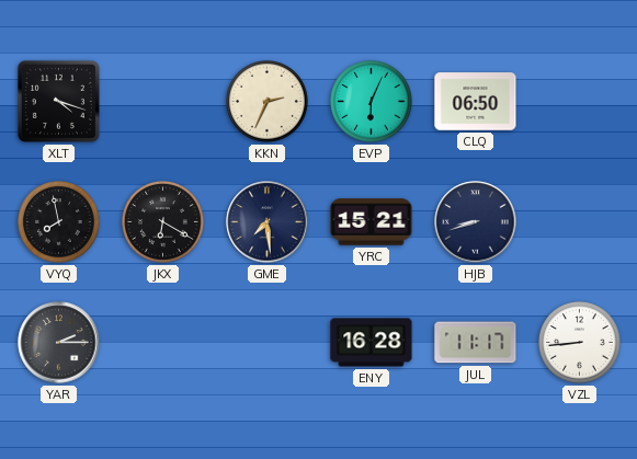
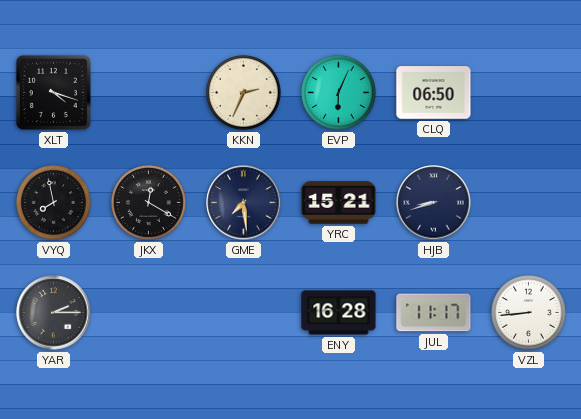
JKX: 6:20 -> 12:20
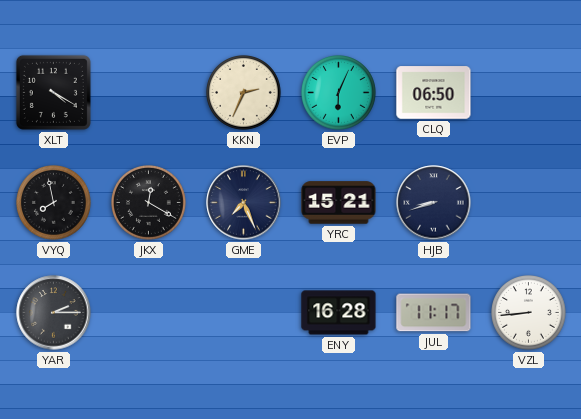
XLT: 4:18 -> 4:20
GME: 7:29 -> 7:26
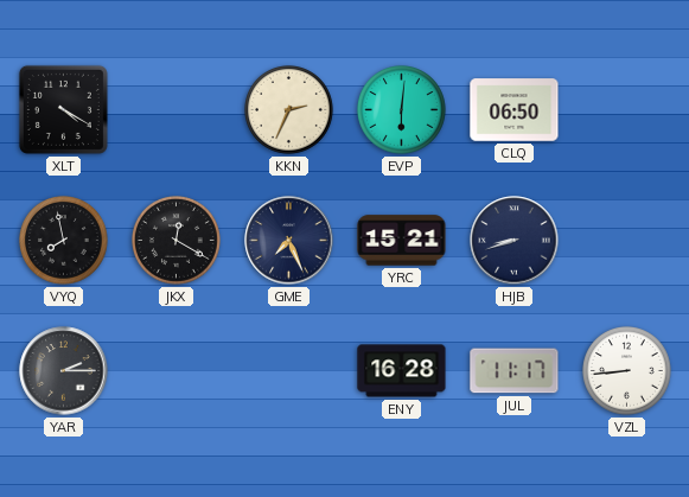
EVP: 6:04 -> 6:01
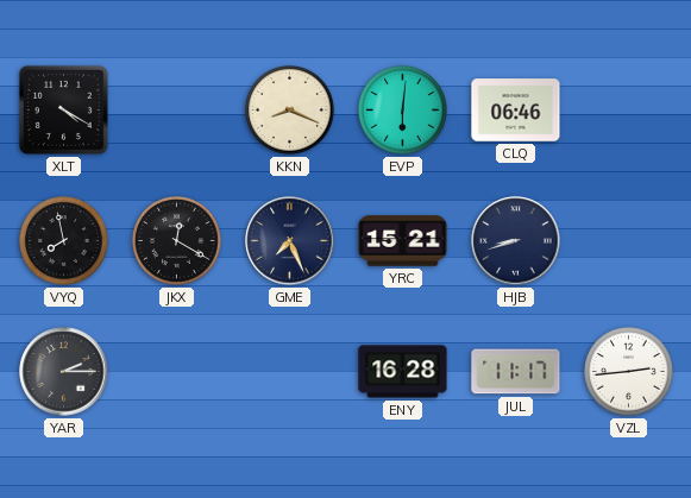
KKN: 2:34 -> 8:19
CLQ: 06:50 -> 06:46
VZL: 8:44 -> 2:44
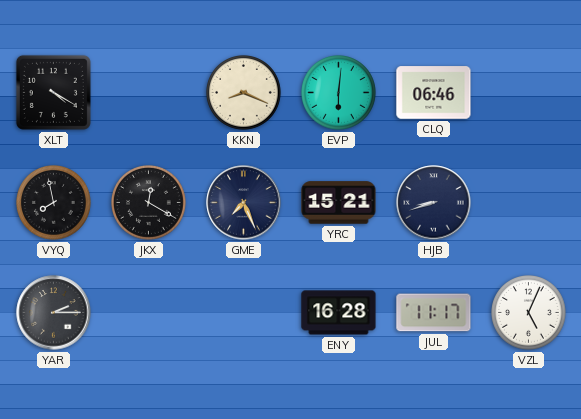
VZL: 2:44 -> 5:04
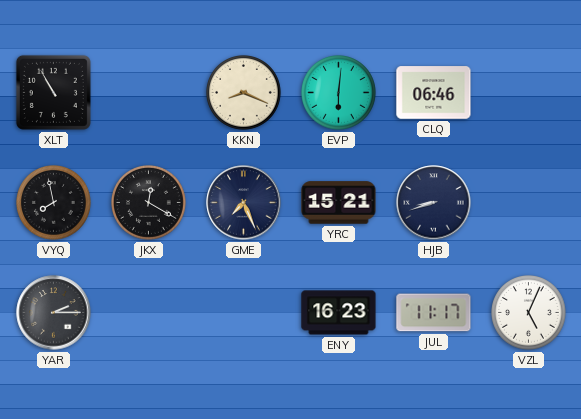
XLT: 4:20 -> 10:55
ENY: 16:28 -> 16:23
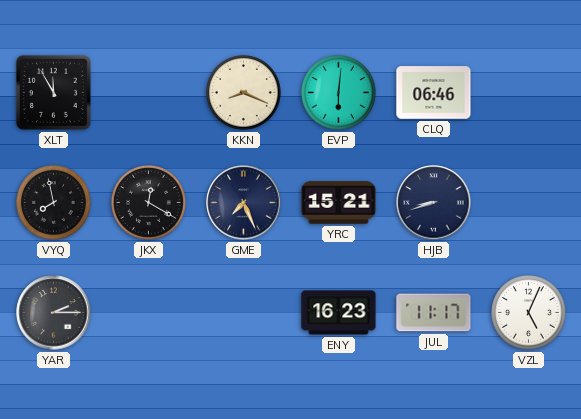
XLT: 10:55 -> 11:55
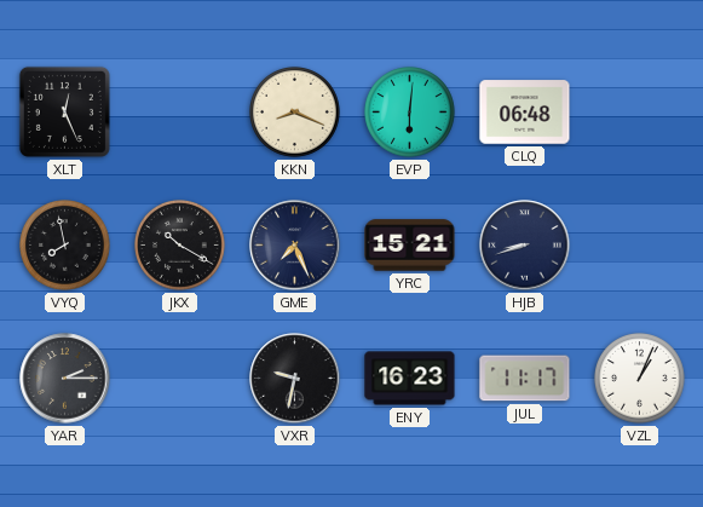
XLT: 11:55 -> 12:26
CLQ: 06:46 -> 06:48
JKX: 12:20 -> 10:20
VXR: none -> 9:32
VZL: 5:04 -> 1:04
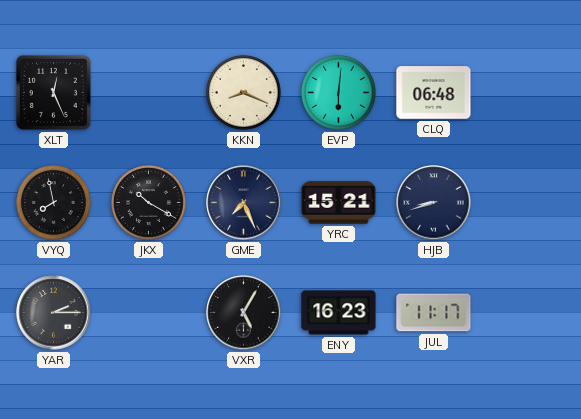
VXR: 9:32 -> 5:05
VZL: 1:04 -> none
